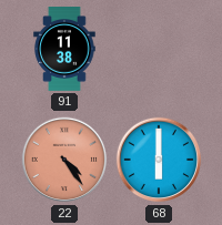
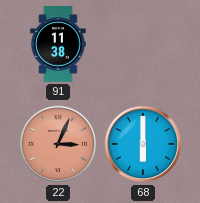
22: 4:24 -> 3:04
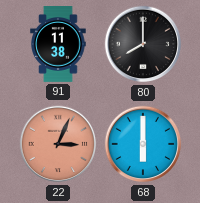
80: none -> 8:00
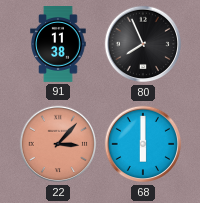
80: 8:00 -> 7:56
22: 3:04 -> 3:07
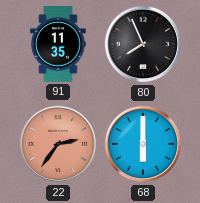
91: 11:38 -> 11:35
22: 3:07 -> 2:36
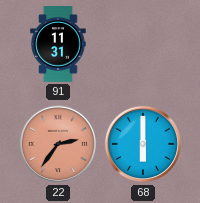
91: 11:35 -> 11:31
80: 7:56 -> none
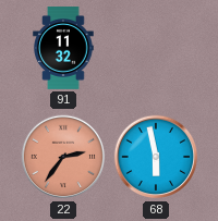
91: 11:31 -> 11:32
68: 6:00 -> 5:58
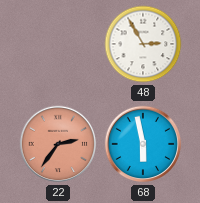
91: 11:32 -> none
48: none -> 2:55
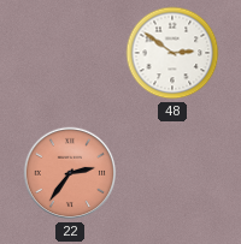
48: 2:55 -> 2:51
68: 5:58 -> none
